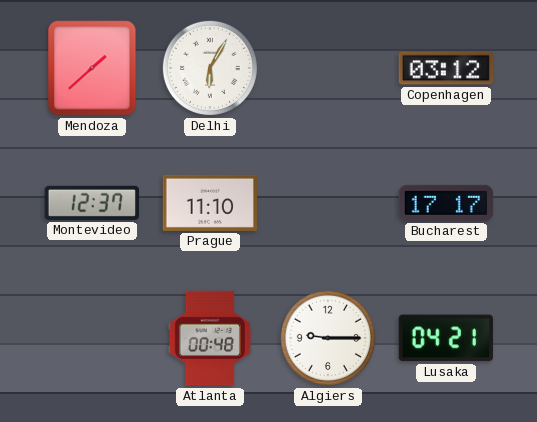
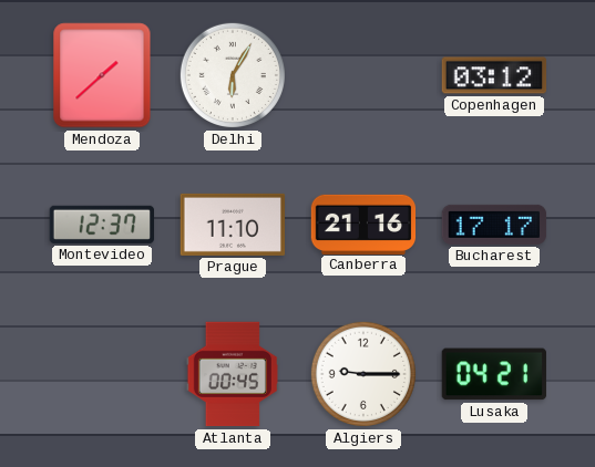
Canberra: none -> 21:16
Atlanta: 00:48 -> 00:45
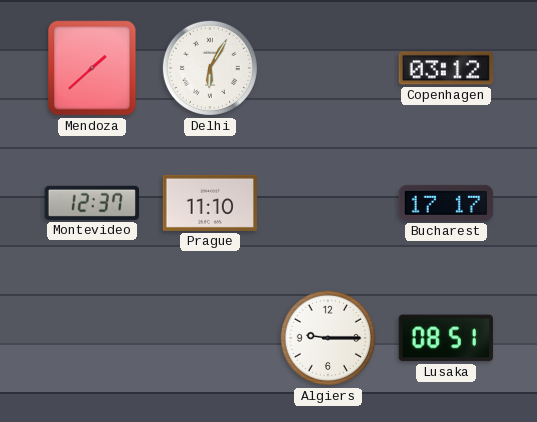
Canberra: 21:16 -> none
Atlanta: 00:45 -> none
Lusaka: 04:21 -> 08:51
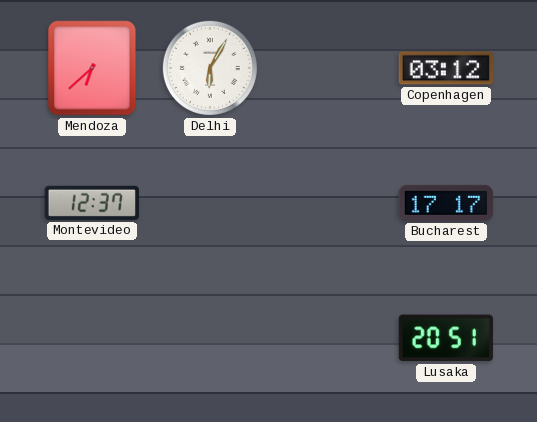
Mendoza: 1:38 -> 6:38
Prague: 11:10 -> none
Algiers: 9:15 -> none
Lusaka: 08:51 -> 20:51
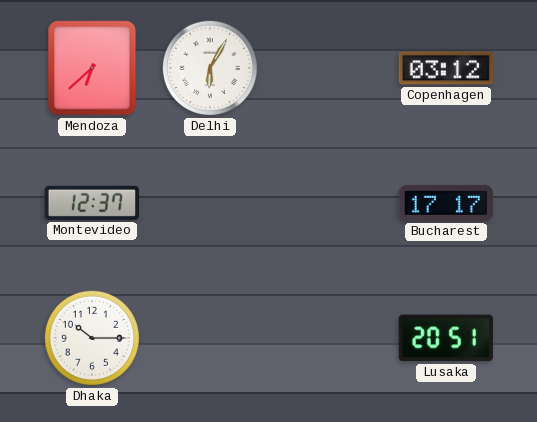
Dhaka: none -> 10:15
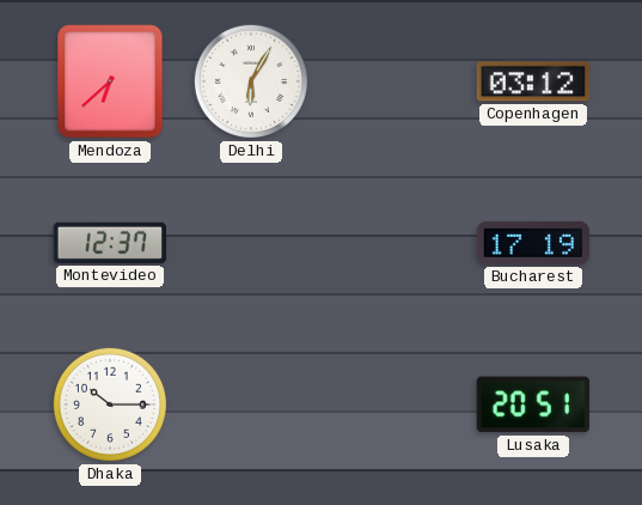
Bucharest: 17:17 -> 17:19
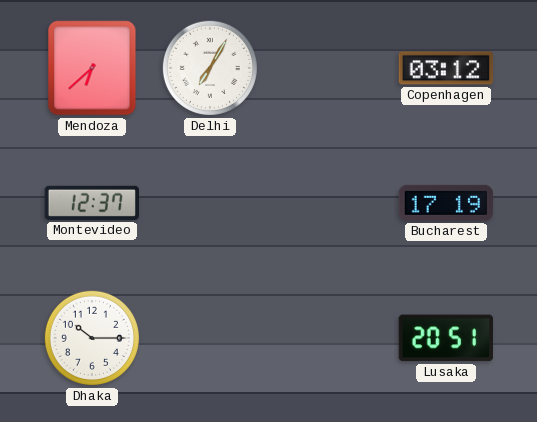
Delhi: 6:05 -> 7:05
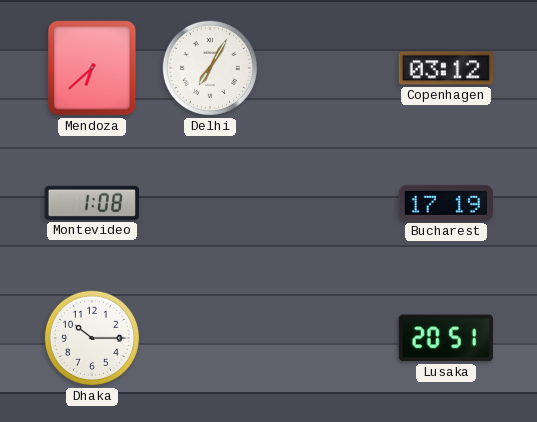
Montevideo: 12:37 -> 1:08
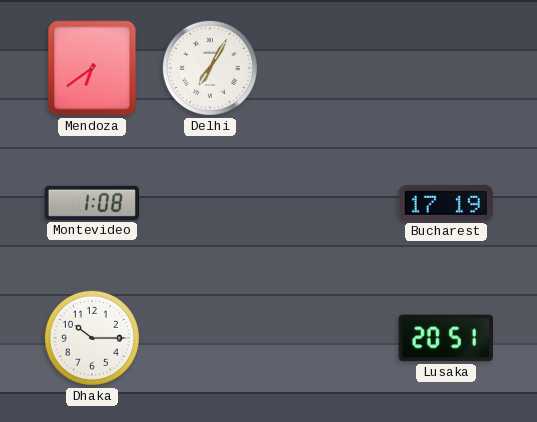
Mendoza: 6:38 -> 6:39
Copenhagen: 03:12 -> none
